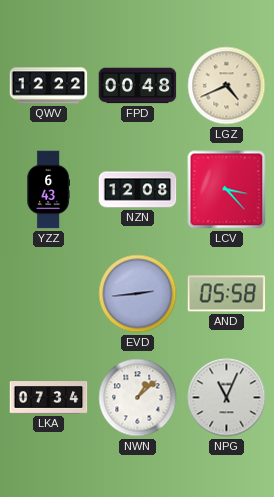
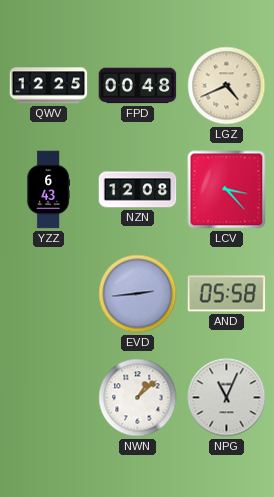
QWV: 12:22 -> 12:25
LKA: 07:34 -> none
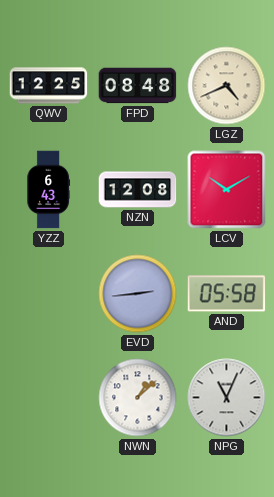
FPD: 00:48 -> 08:48
LCV: 3:23 -> 10:10
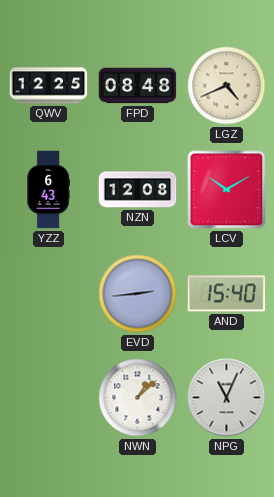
AND: 05:58 -> 15:40
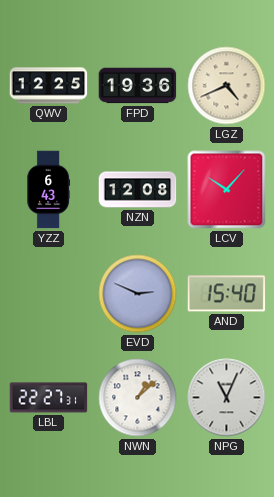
FPD: 08:48 -> 19:36
LCV: 10:10 -> 10:07
EVD: 2:44 -> 2:49
LBL: none -> 22:27
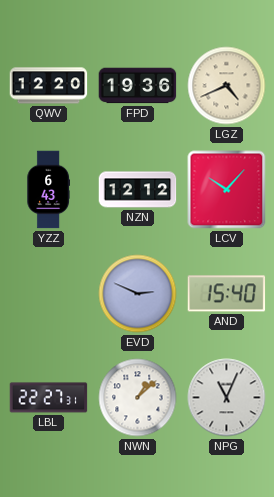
QWV: 12:25 -> 12:20
NZN: 12:08 -> 12:12
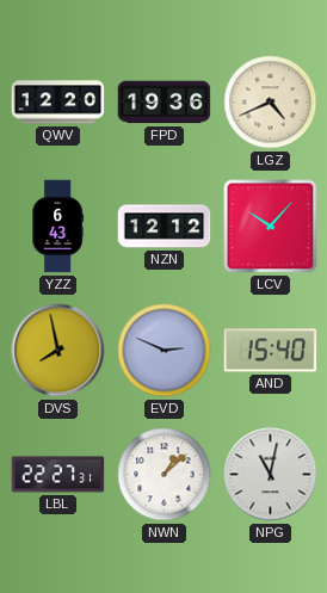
DVS: none -> 7:58
NPG: 11:04 -> 11:02
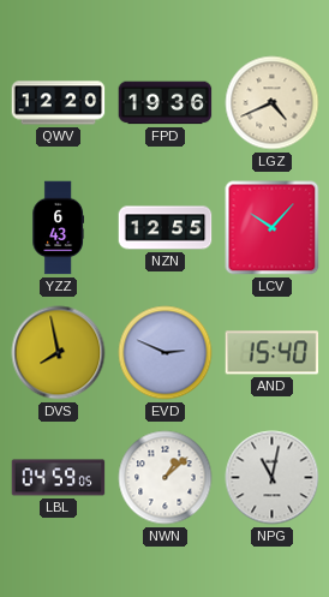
NZN: 12:12 -> 12:55
LBL: 22:27 -> 04:59
